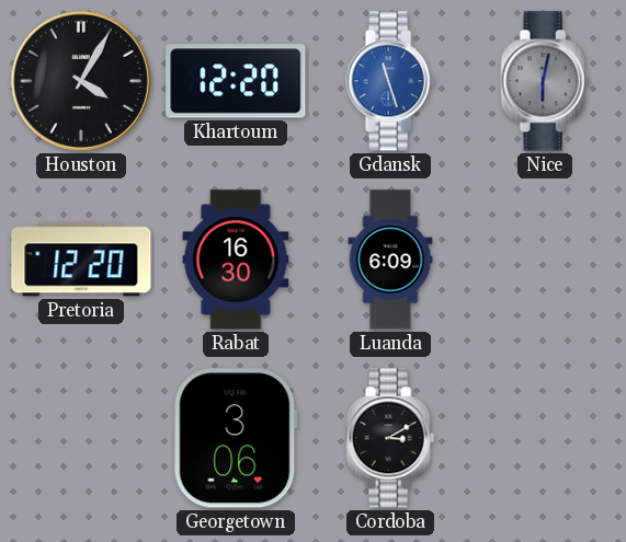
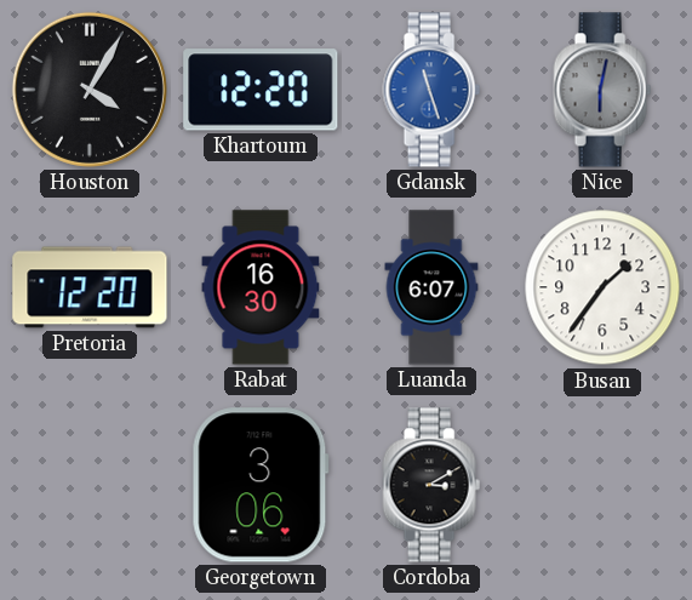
Luanda: 6:09 -> 6:07
Busan: none -> 1:36
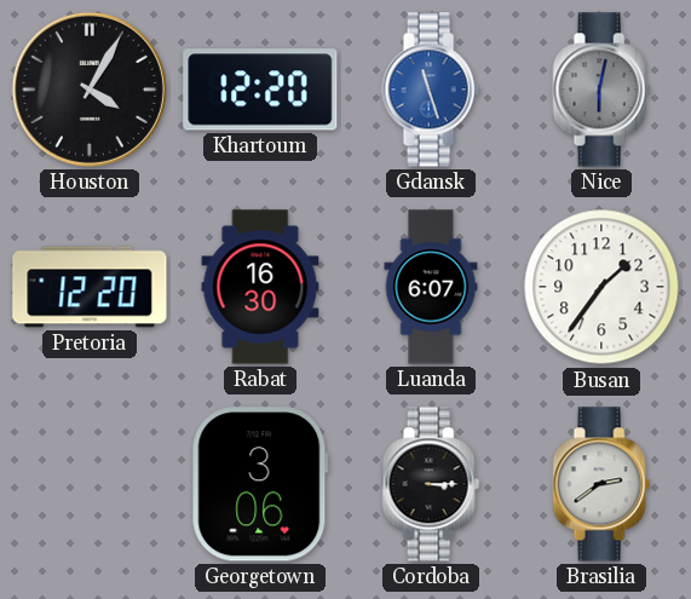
Cordoba: 3:10 -> 3:15
Brasilia: none -> 2:39
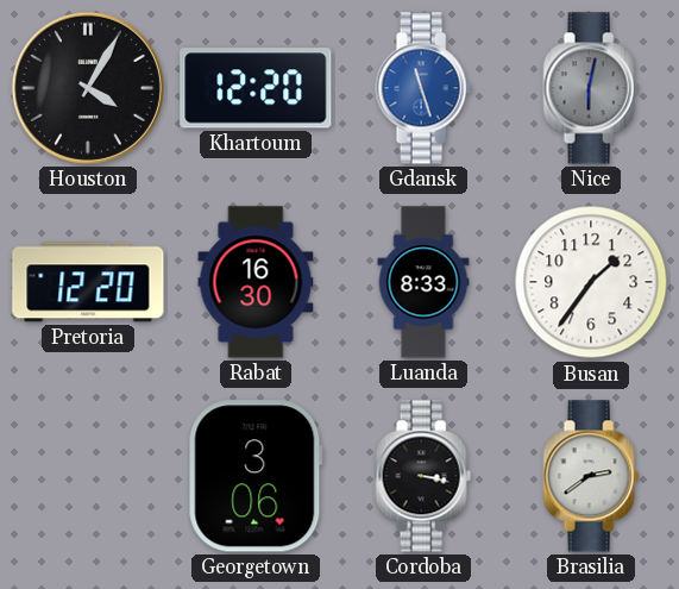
Luanda: 6:07 -> 8:33
Cordoba: 3:15 -> 3:17
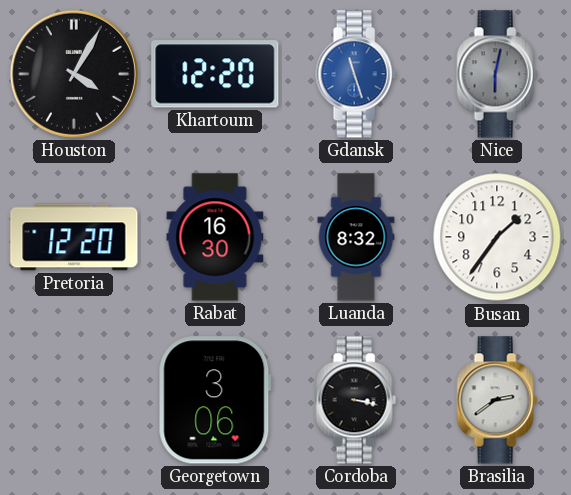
Luanda: 8:33 -> 8:32
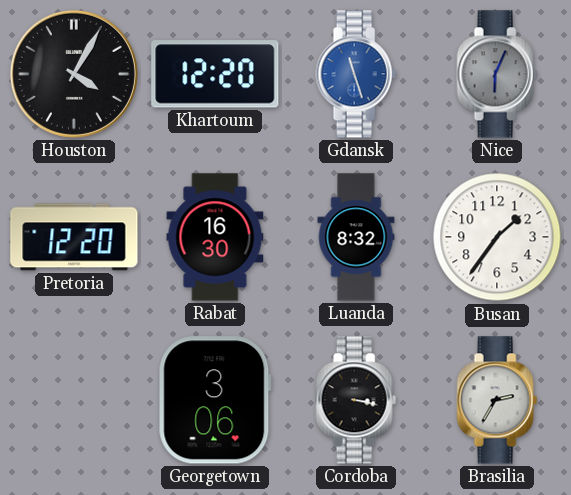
Nice: 6:02 -> 6:04
Brasilia: 2:39 -> 2:35
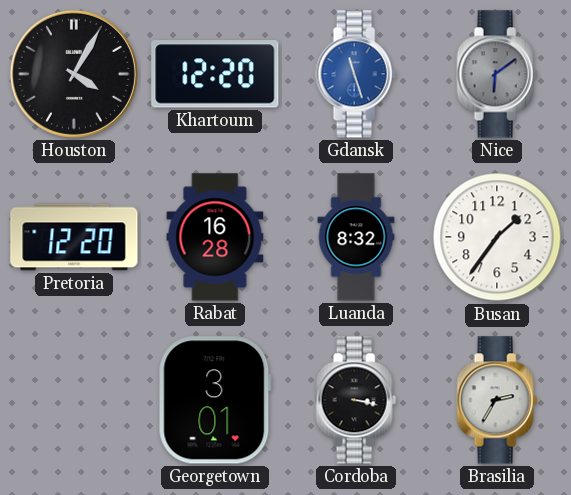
Nice: 6:04 -> 6:09
Rabat: 16:30 -> 16:28
Georgetown: 3:06 -> 3:01
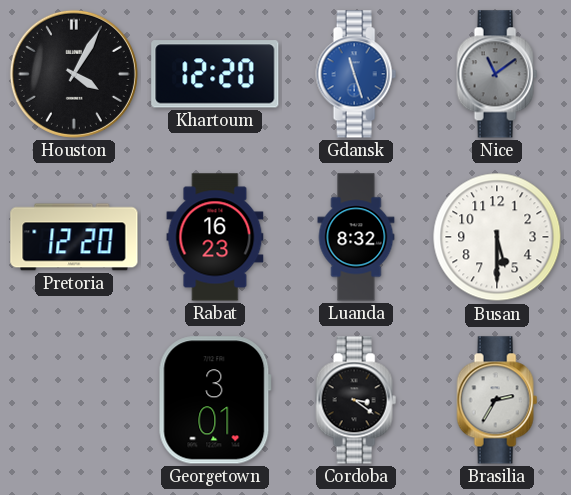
Nice: 6:09 -> 11:09
Rabat: 16:28 -> 16:23
Busan: 1:36 -> 5:30
Cordoba: 3:17 -> 3:21
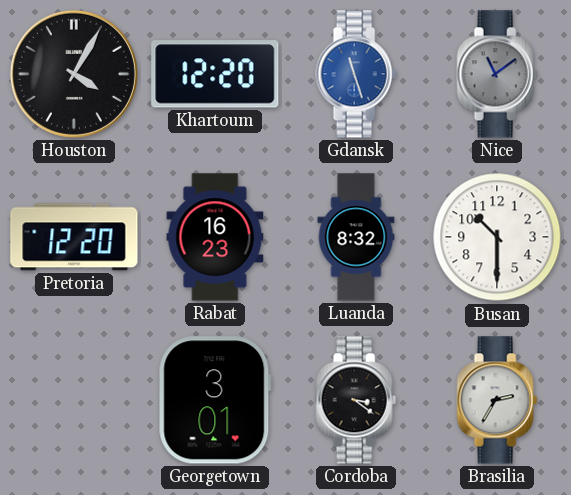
Busan: 5:30 -> 10:30
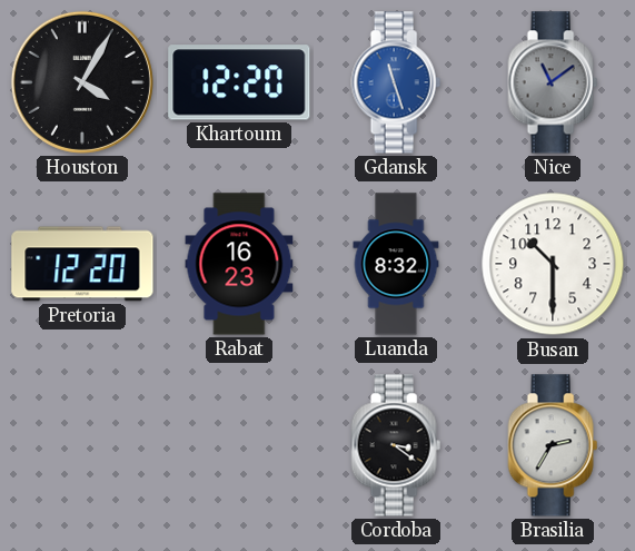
Georgetown: 3:01 -> none
